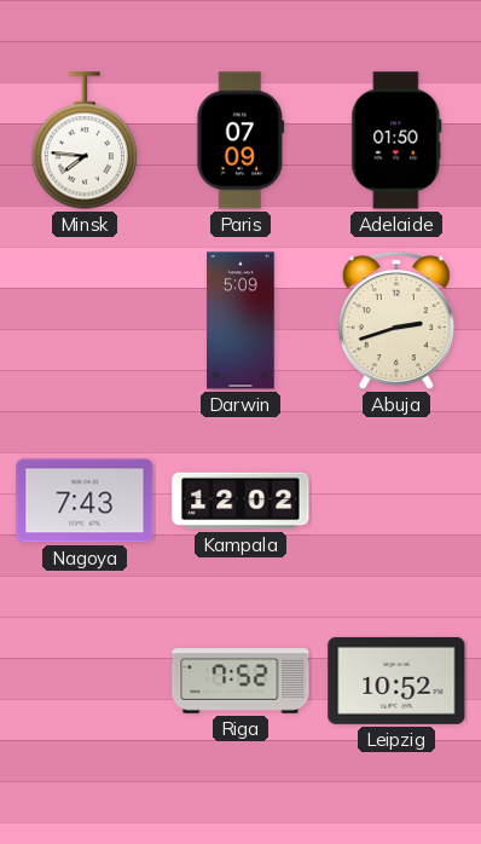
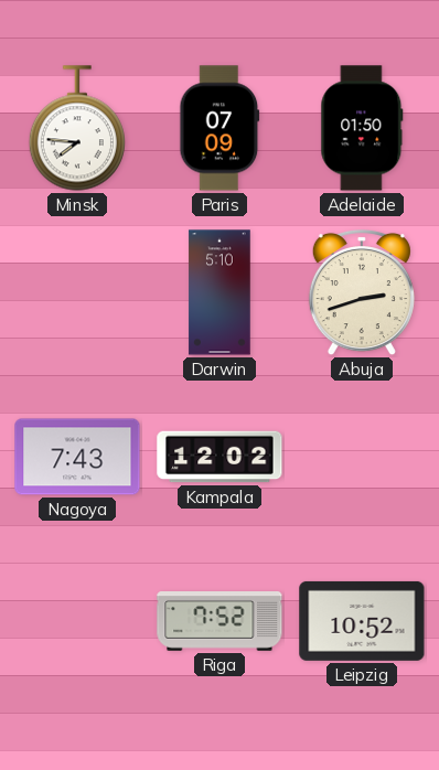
Darwin: 5:09 -> 5:10
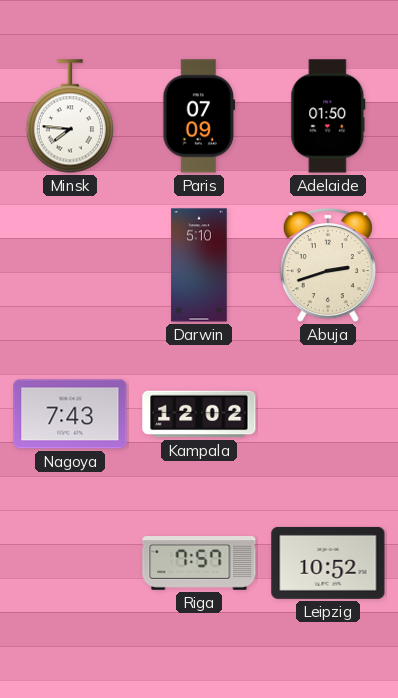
Riga: 7:52 -> 7:57
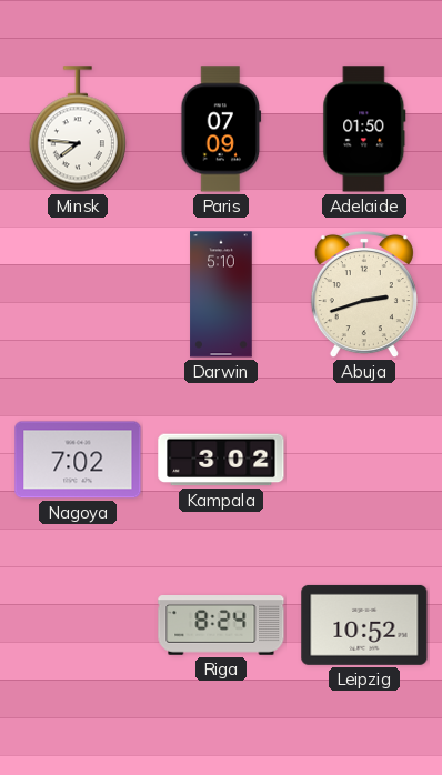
Nagoya: 7:43 -> 7:02
Kampala: 12:02 -> 3:02
Riga: 7:57 -> 8:24
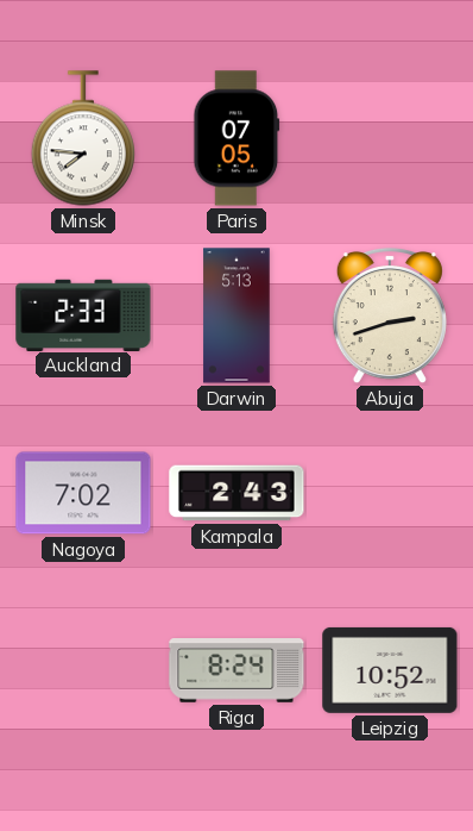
Paris: 07:09 -> 07:05
Adelaide: 01:50 -> none
Auckland: none -> 2:33
Darwin: 5:10 -> 5:13
Kampala: 3:02 -> 2:43
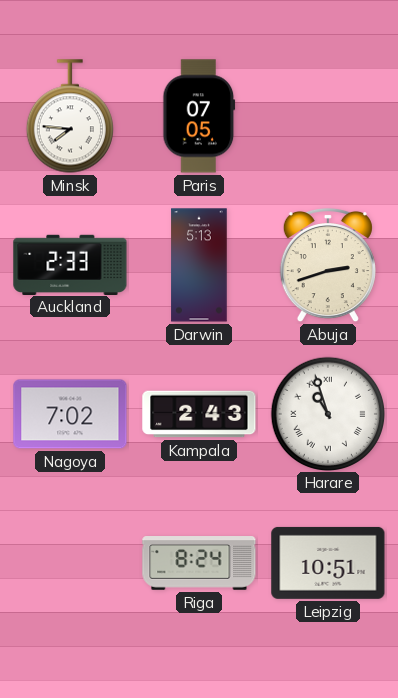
Harare: none -> 10:57
Leipzig: 10:52 -> 10:51
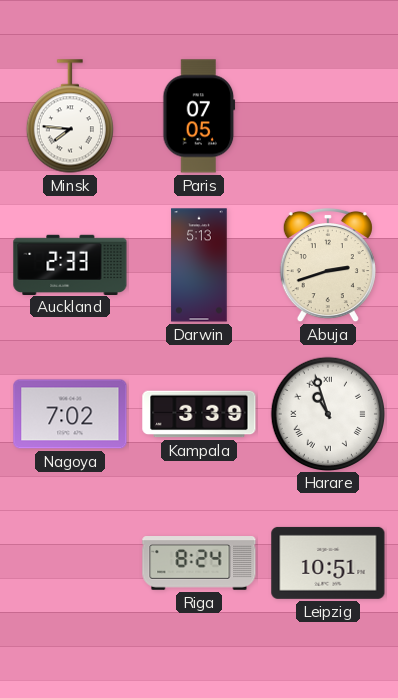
Kampala: 2:43 -> 3:39
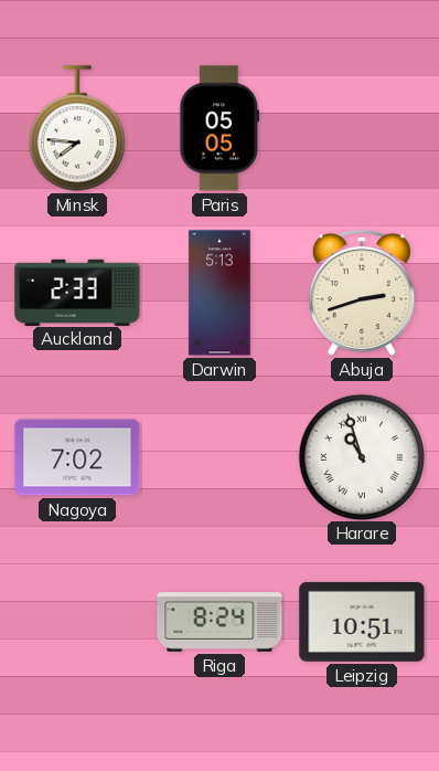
Paris: 07:05 -> 05:05
Kampala: 3:39 -> none
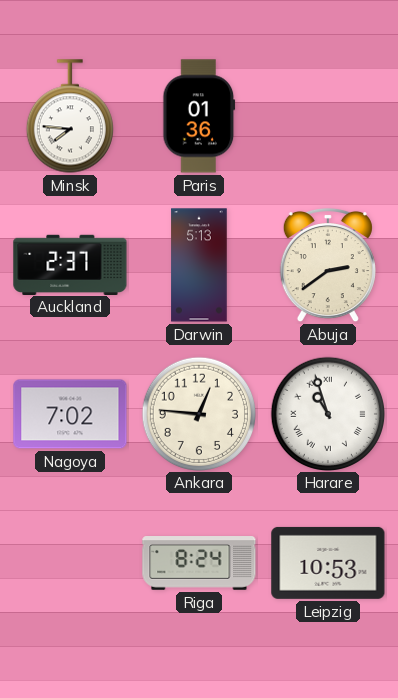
Paris: 05:05 -> 01:36
Auckland: 2:33 -> 2:37
Abuja: 2:42 -> 2:39
Ankara: none -> 12:46
Leipzig: 10:51 -> 10:53
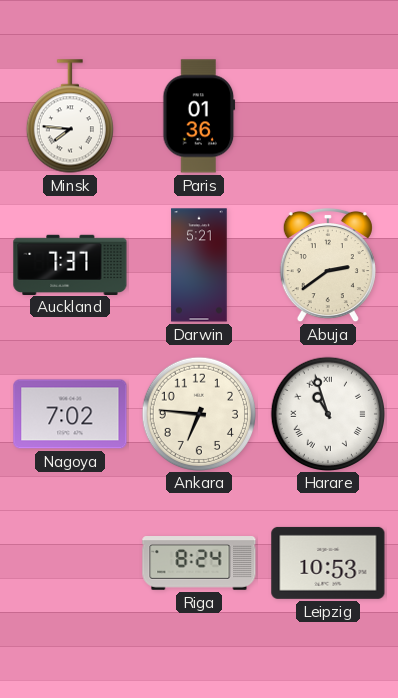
Auckland: 2:37 -> 7:37
Darwin: 5:13 -> 5:21
Ankara: 12:46 -> 6:46
